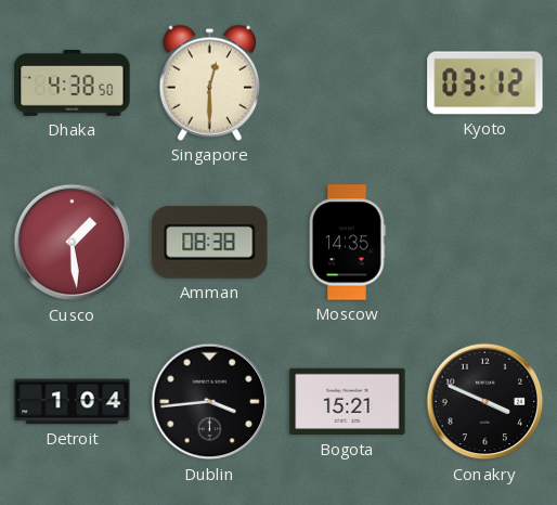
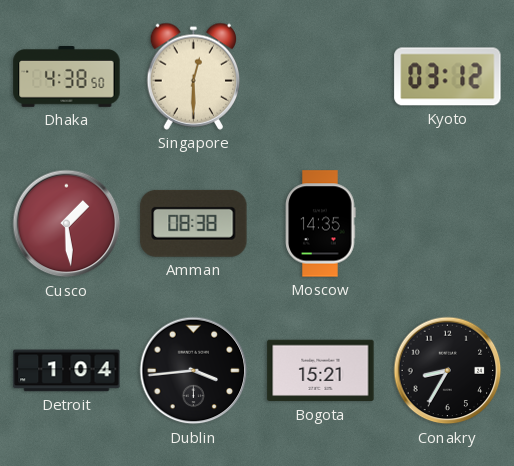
Conakry: 3:49 -> 8:35
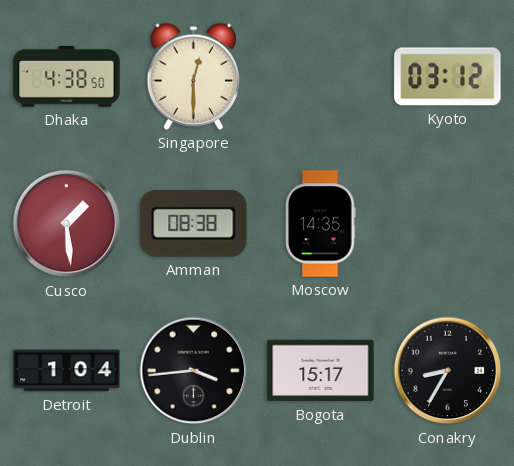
Bogota: 15:21 -> 15:17
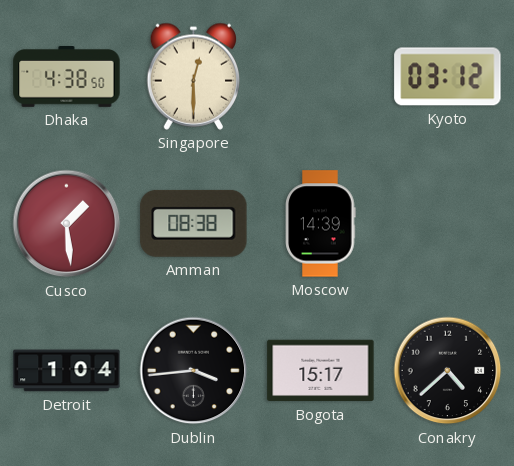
Moscow: 14:35 -> 14:39
Conakry: 8:35 -> 4:38
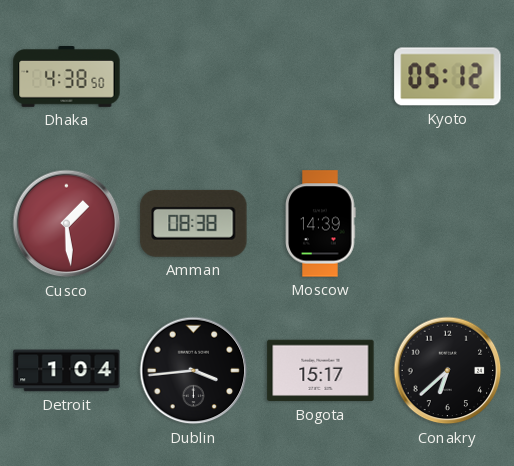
Singapore: 12:30 -> none
Kyoto: 03:12 -> 05:12
Conakry: 4:38 -> 6:38
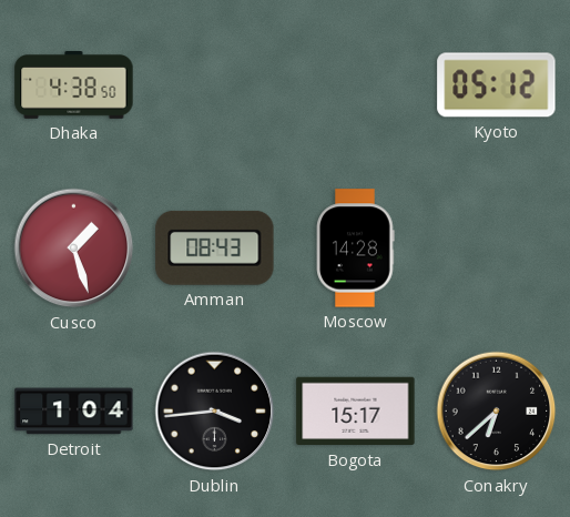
Cusco: 1:29 -> 1:27
Amman: 08:38 -> 08:43
Moscow: 14:39 -> 14:28
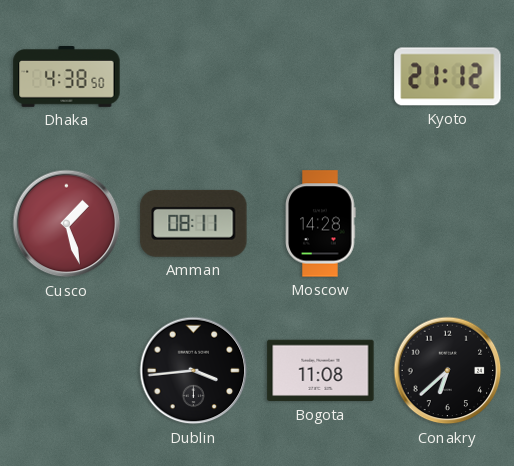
Kyoto: 05:12 -> 21:12
Amman: 08:43 -> 08:11
Detroit: 1:04 -> none
Bogota: 15:17 -> 11:08
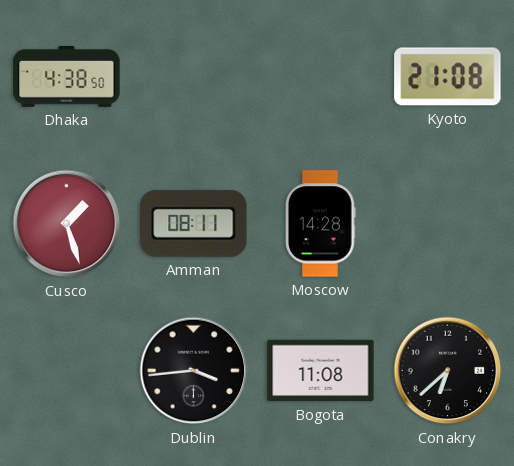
Kyoto: 21:12 -> 21:08
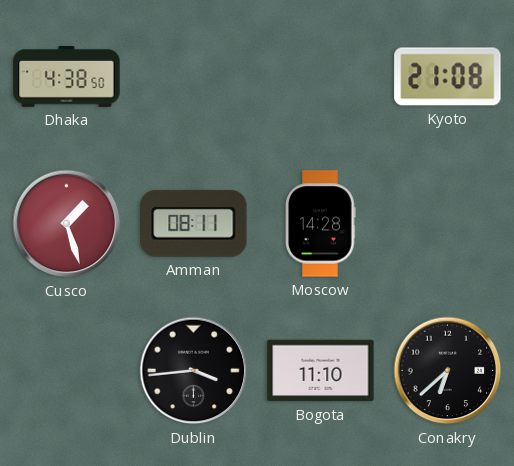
Bogota: 11:08 -> 11:10
